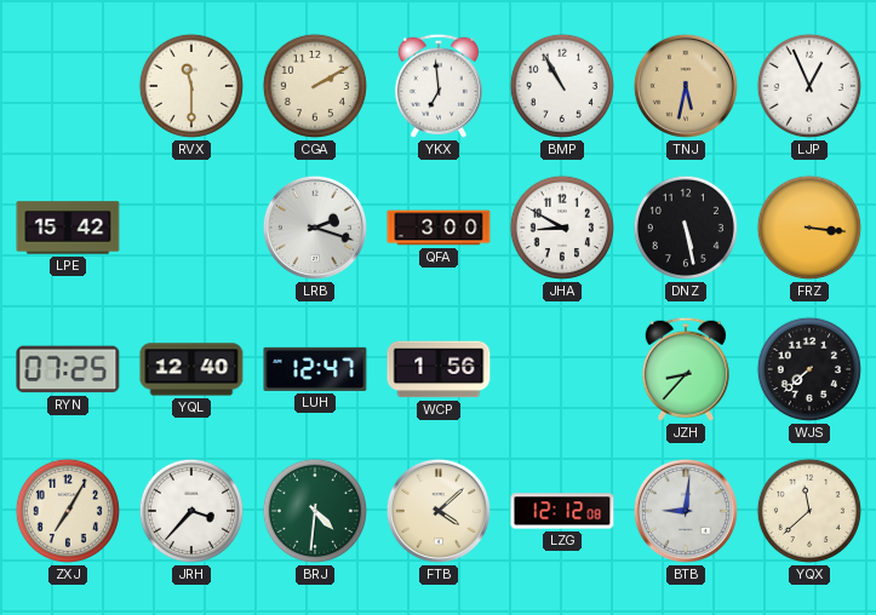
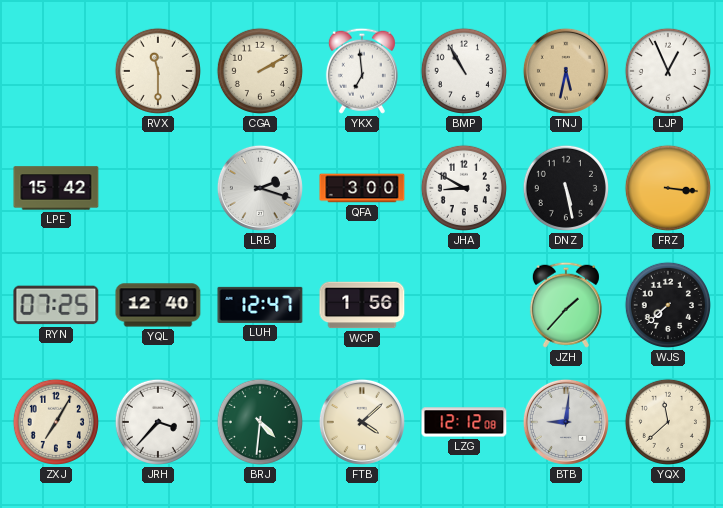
JZH: 8:37 -> 1:37
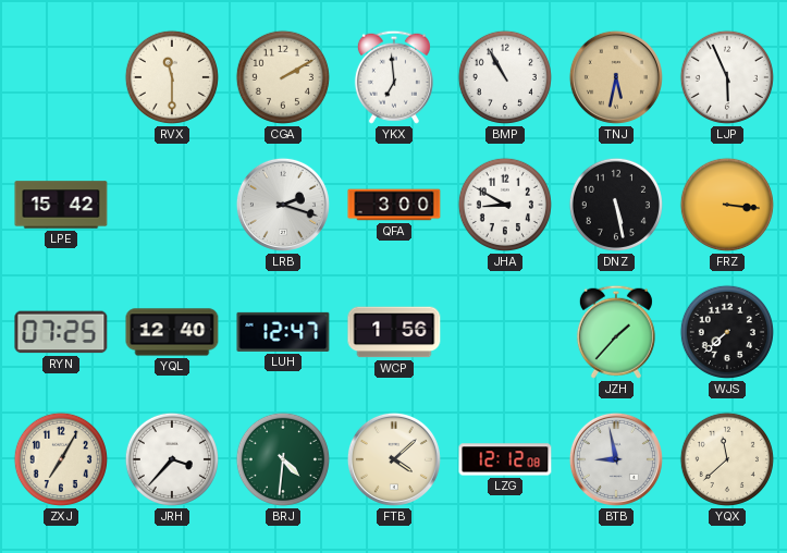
LJP: 12:56 -> 5:56
BTB: 9:01 -> 8:58
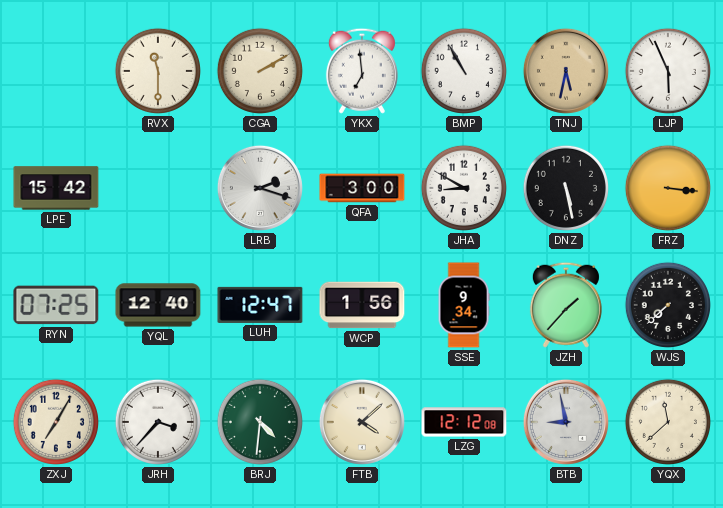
SSE: none -> 9:34
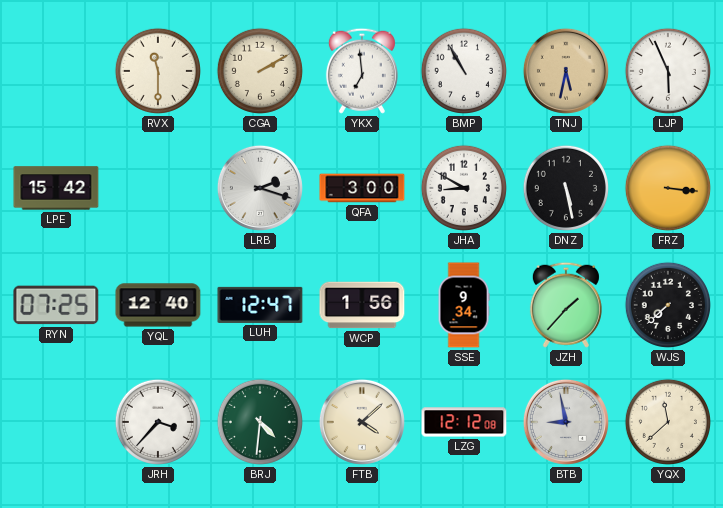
ZXJ: 7:05 -> none
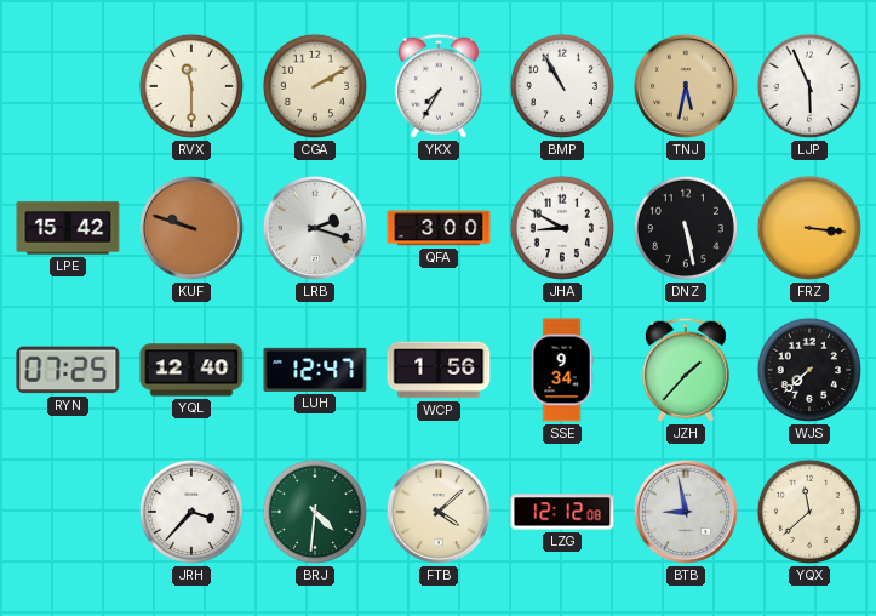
YKX: 6:59 -> 7:35
KUF: none -> 9:48
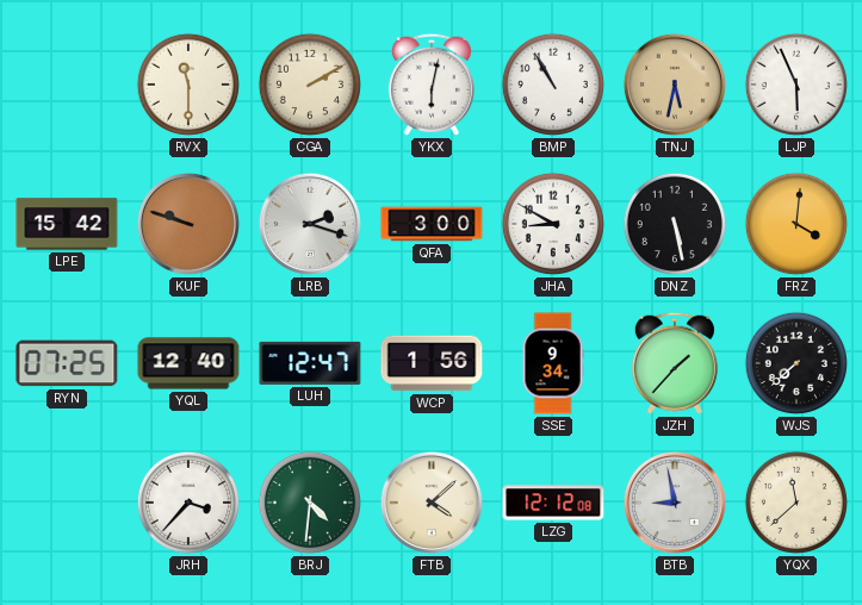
YKX: 7:35 -> 6:02
FRZ: 3:16 -> 4:01
